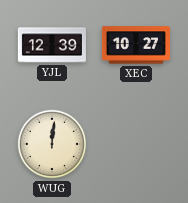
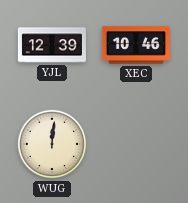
XEC: 10:27 -> 10:46
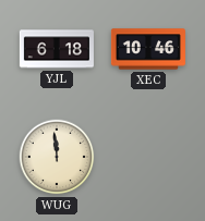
YJL: 12:39 -> 6:18
WUG: 12:01 -> 11:59
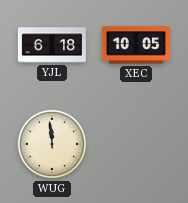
XEC: 10:46 -> 10:05
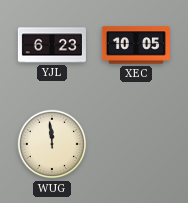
YJL: 6:18 -> 6:23
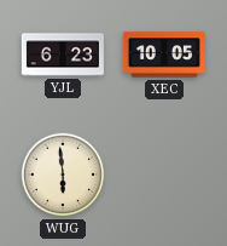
WUG: 11:59 -> 5:59
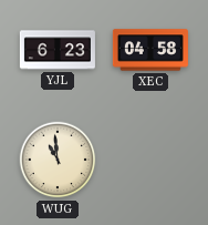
XEC: 10:05 -> 04:58
WUG: 5:59 -> 10:59
